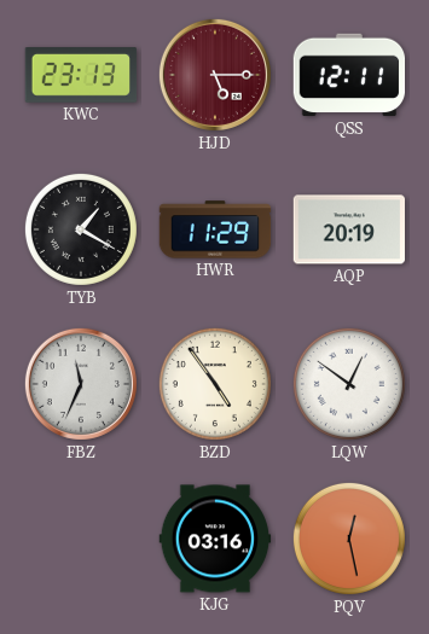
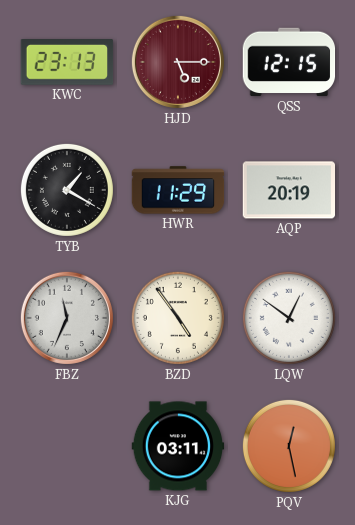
QSS: 12:11 -> 12:15
KJG: 03:16 -> 03:11
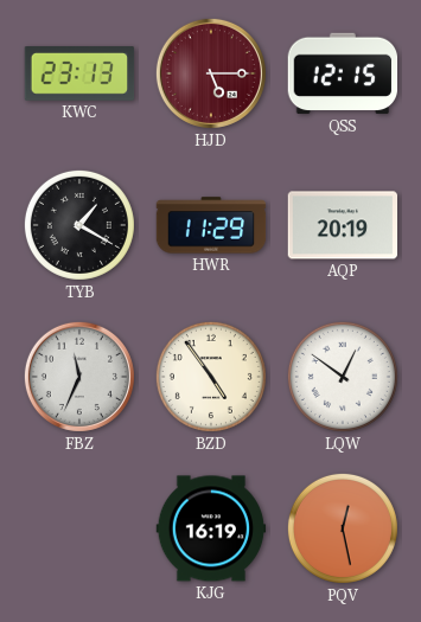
KJG: 03:11 -> 16:19
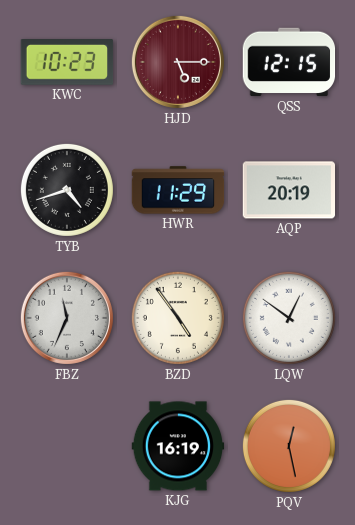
KWC: 23:13 -> 10:23
TYB: 1:20 -> 4:42
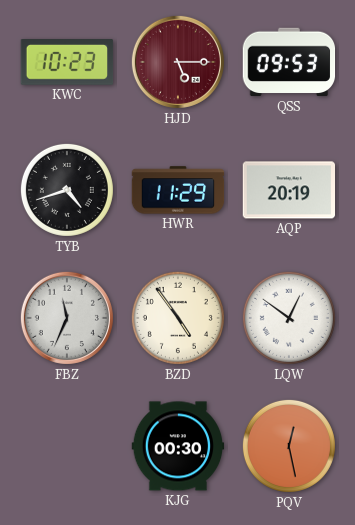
QSS: 12:15 -> 09:53
KJG: 16:19 -> 00:30
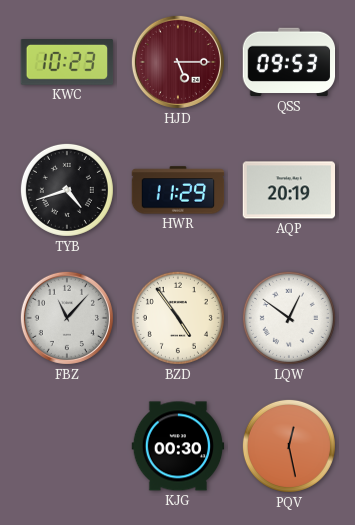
FBZ: 11:34 -> 11:07
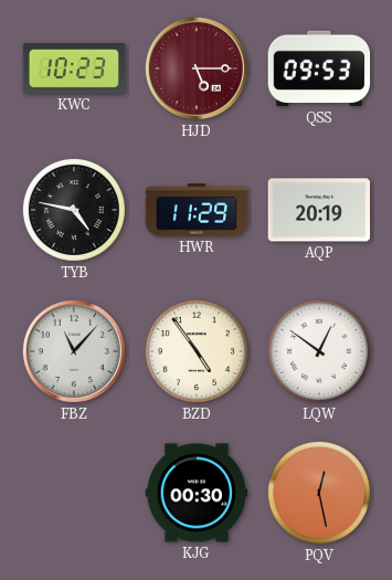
TYB: 4:42 -> 4:47
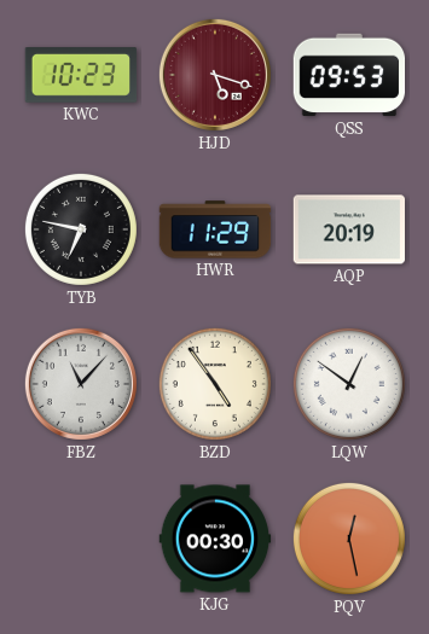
HJD: 5:15 -> 5:18
TYB: 4:47 -> 6:47
